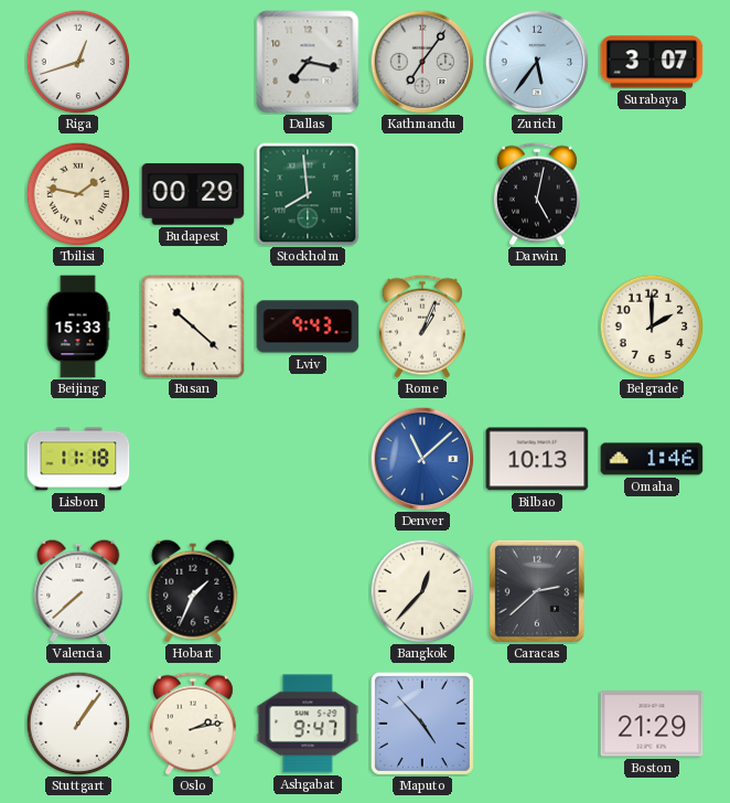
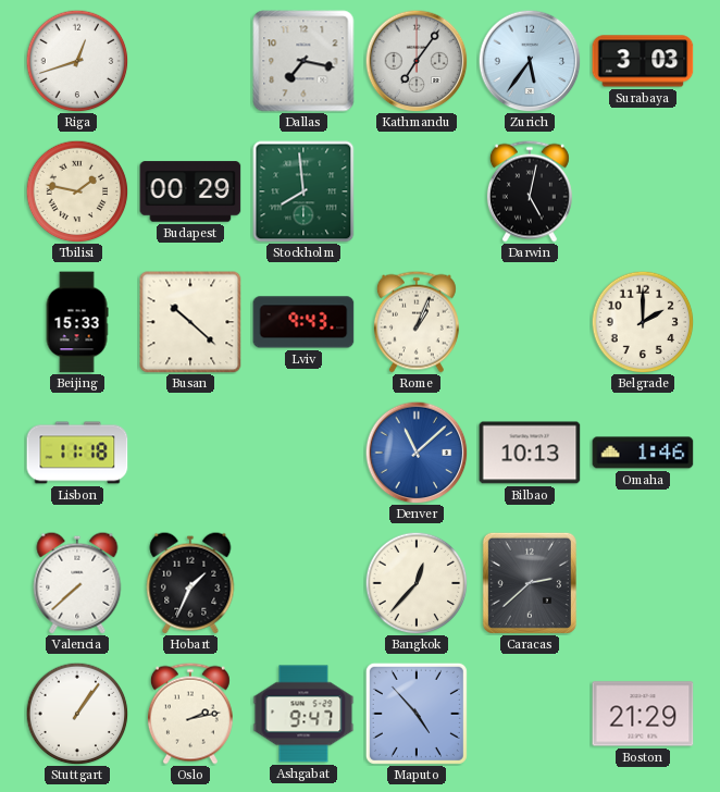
Surabaya: 3:07 -> 3:03
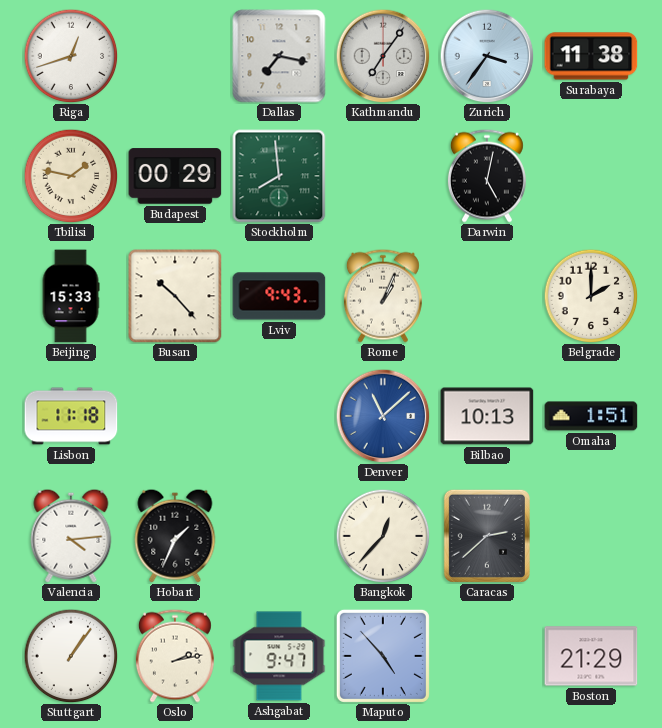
Zurich: 5:36 -> 3:36
Surabaya: 3:03 -> 11:38
Busan: 10:22 -> 10:23
Omaha: 1:46 -> 1:51
Valencia: 7:38 -> 4:14
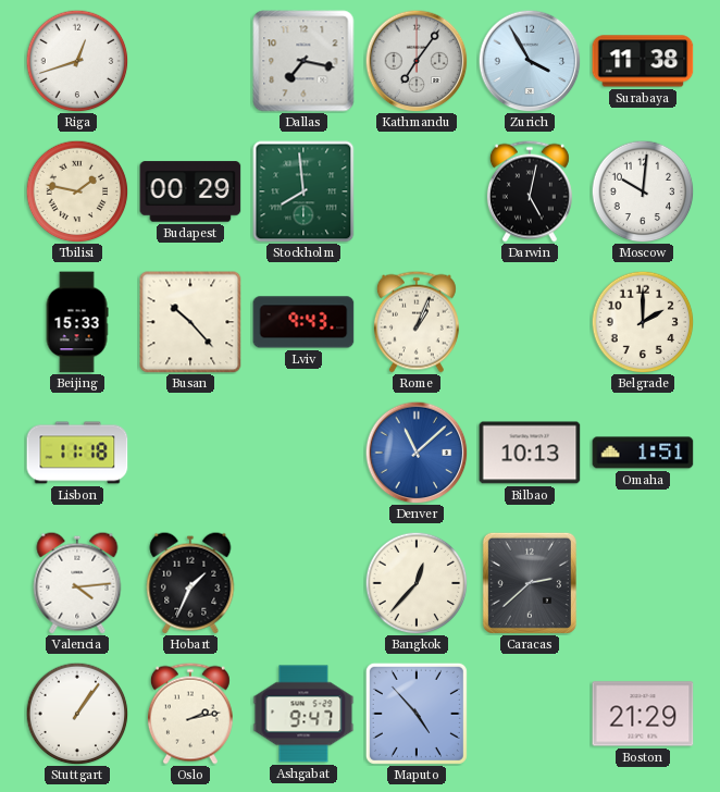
Zurich: 3:36 -> 3:55
Moscow: none -> 10:01
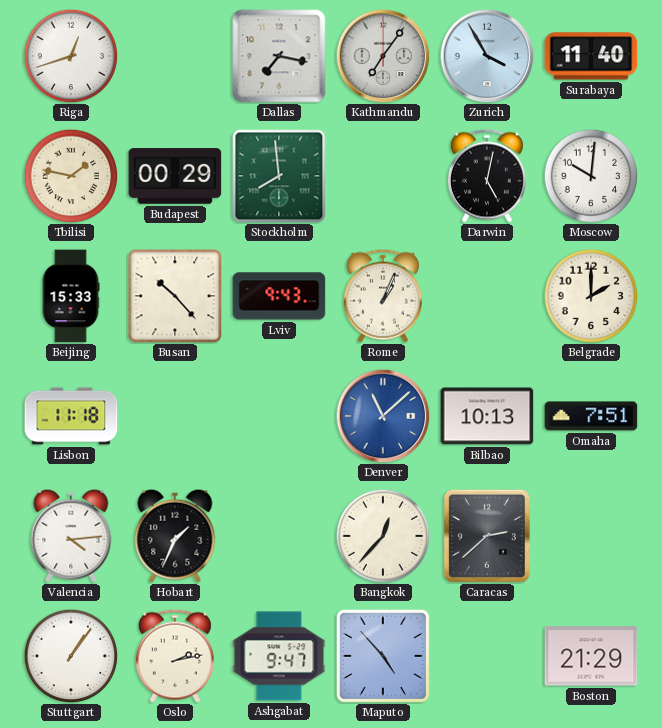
Surabaya: 11:38 -> 11:40
Omaha: 1:51 -> 7:51
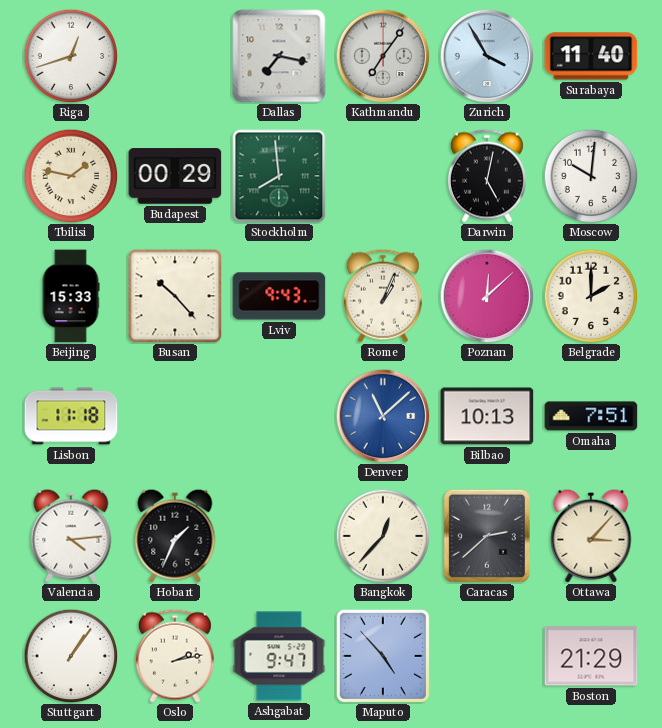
Poznan: none -> 12:08
Ottawa: none -> 3:07
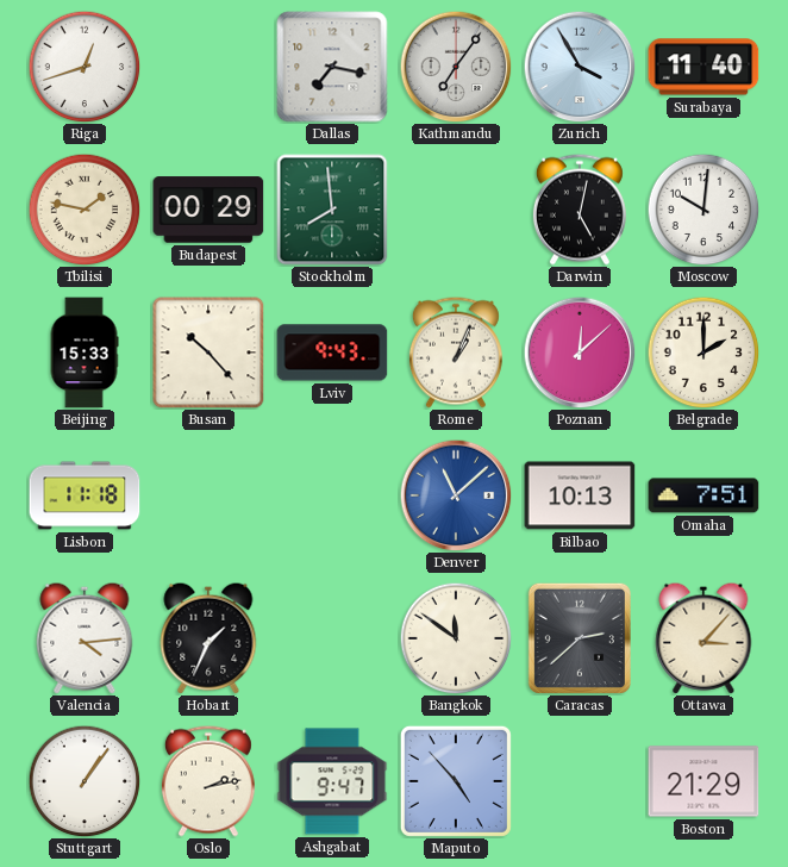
Bangkok: 12:37 -> 11:51
